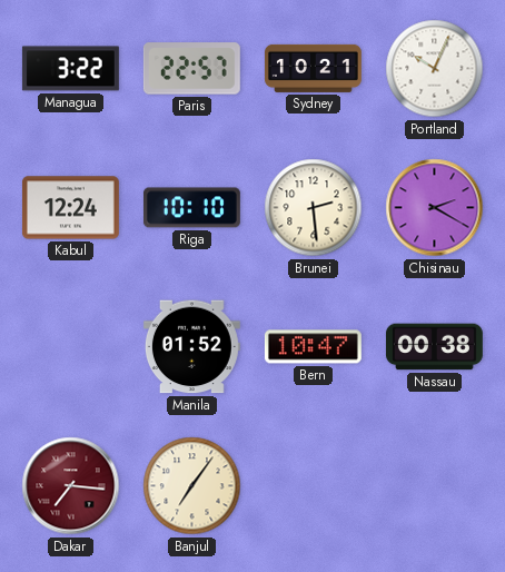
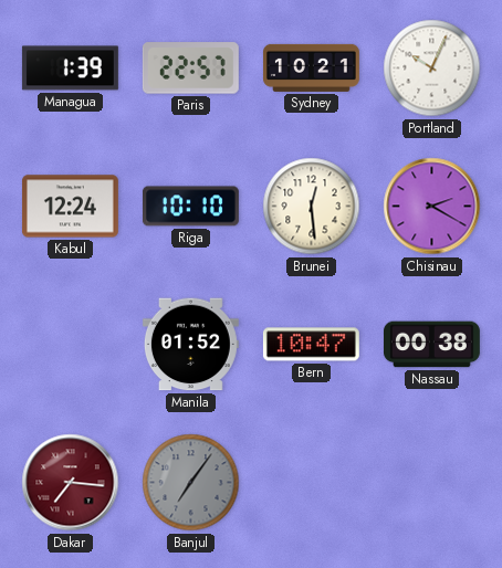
Managua: 3:22 -> 1:39
Brunei: 2:29 -> 12:29
Banjul dial: cream -> grey
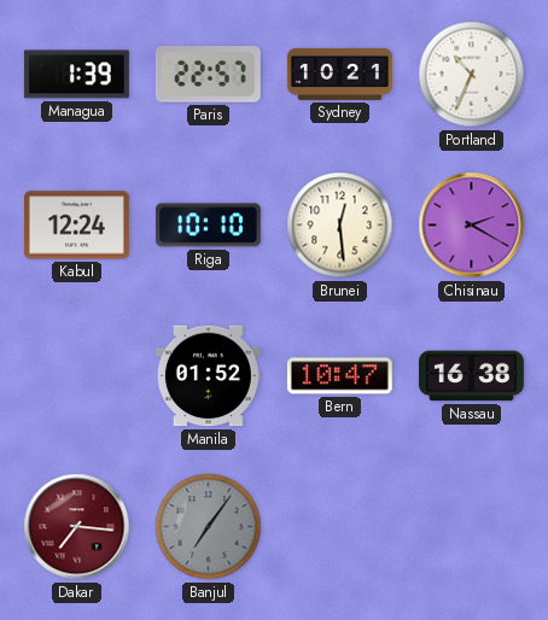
Portland: 10:04 -> 10:34
Nassau: 00:38 -> 16:38
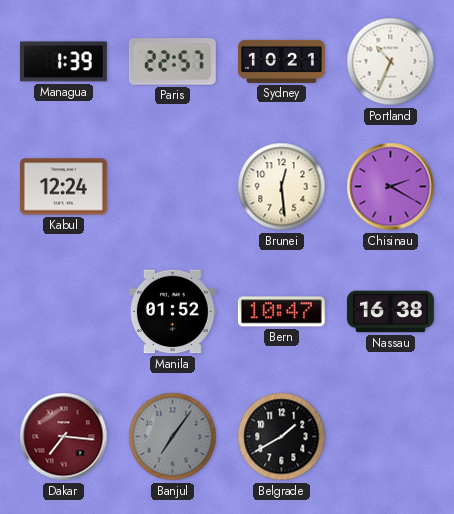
Riga: 10:10 -> none
Belgrade: none -> 1:40
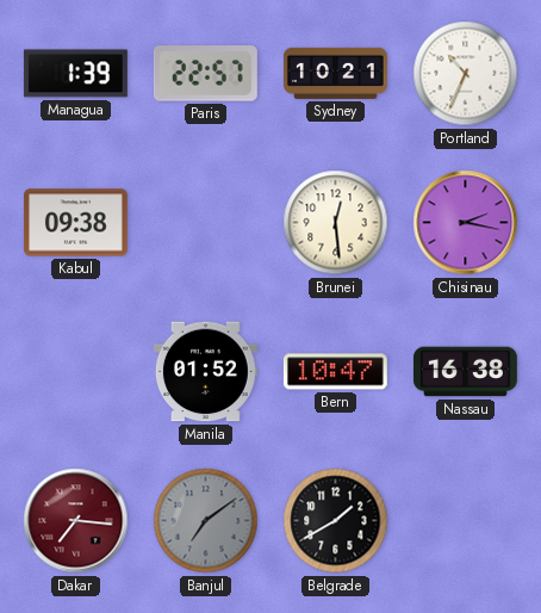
Kabul: 12:24 -> 09:38
Chisinau: 2:20 -> 2:17
Banjul: 7:06 -> 7:09
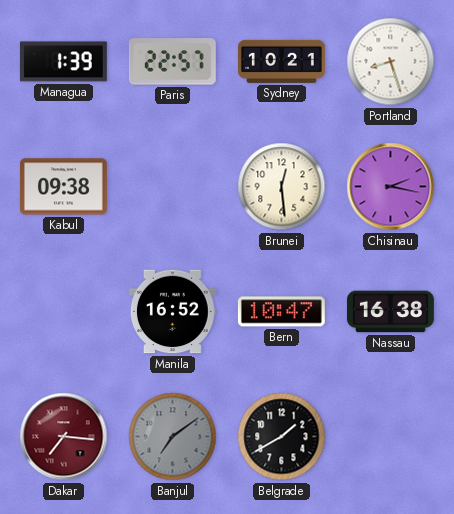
Portland: 10:34 -> 8:27
Manila: 01:52 -> 16:52
